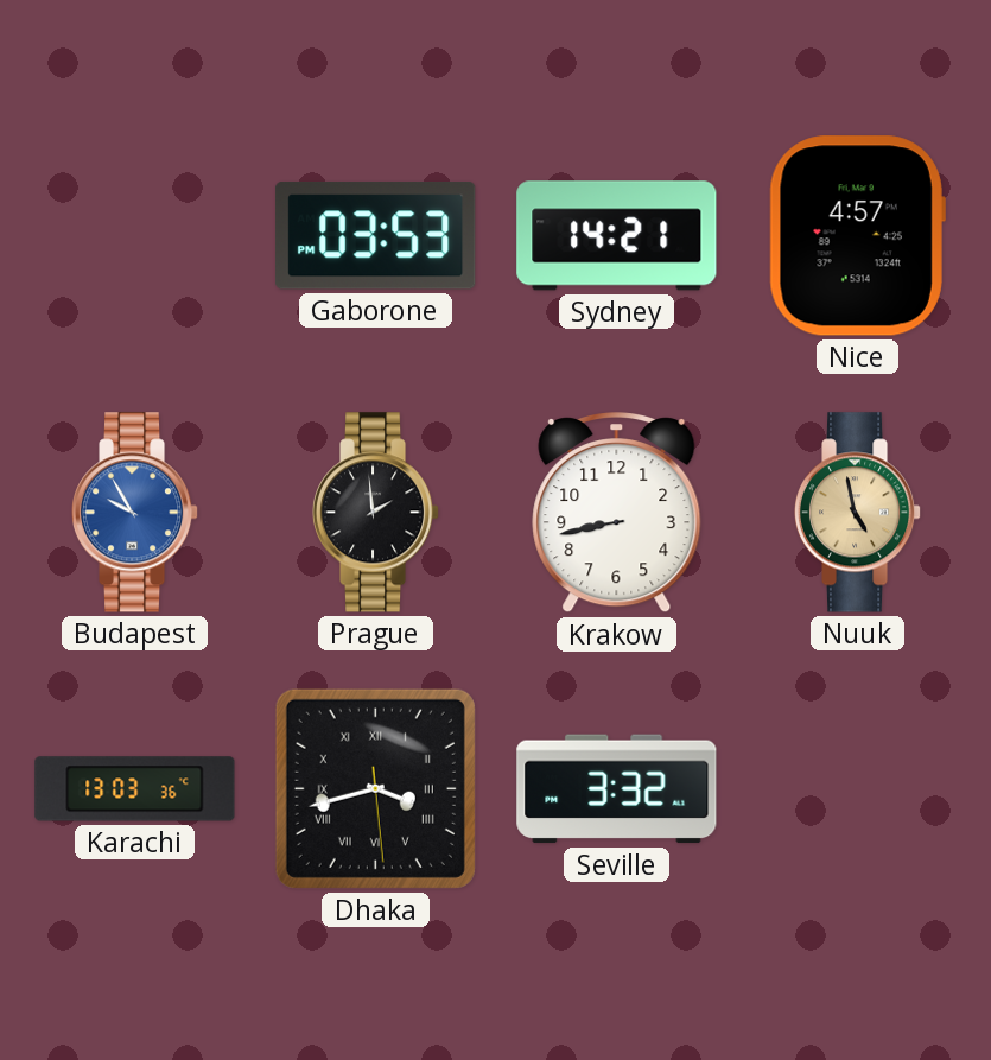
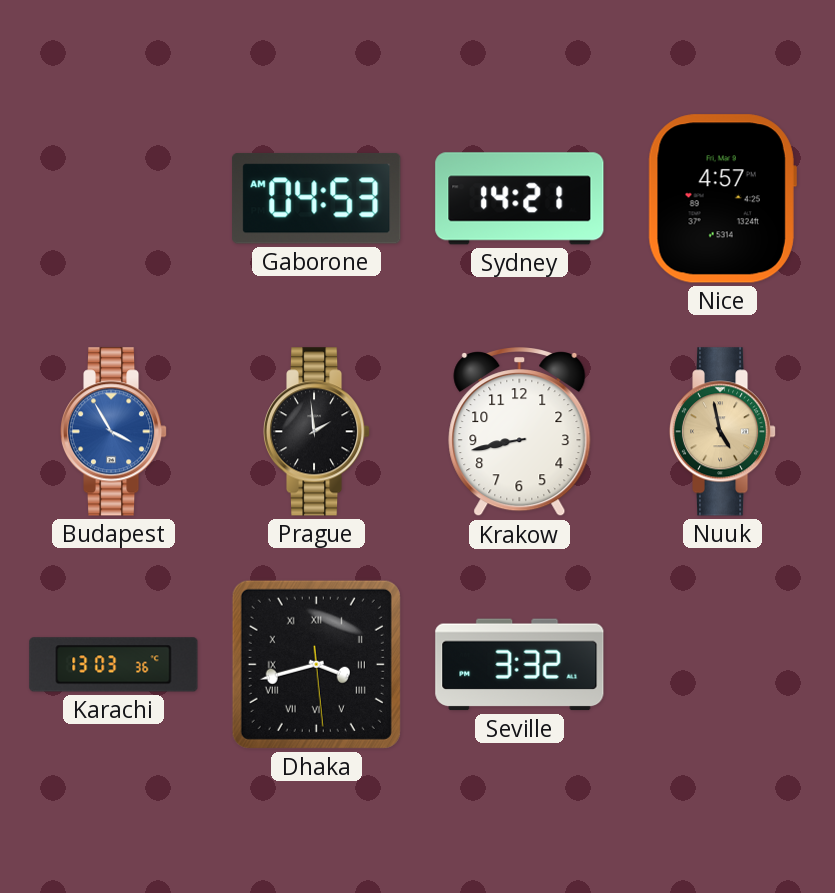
Gaborone: 03:53 -> 04:53
Budapest: 9:55 -> 3:55
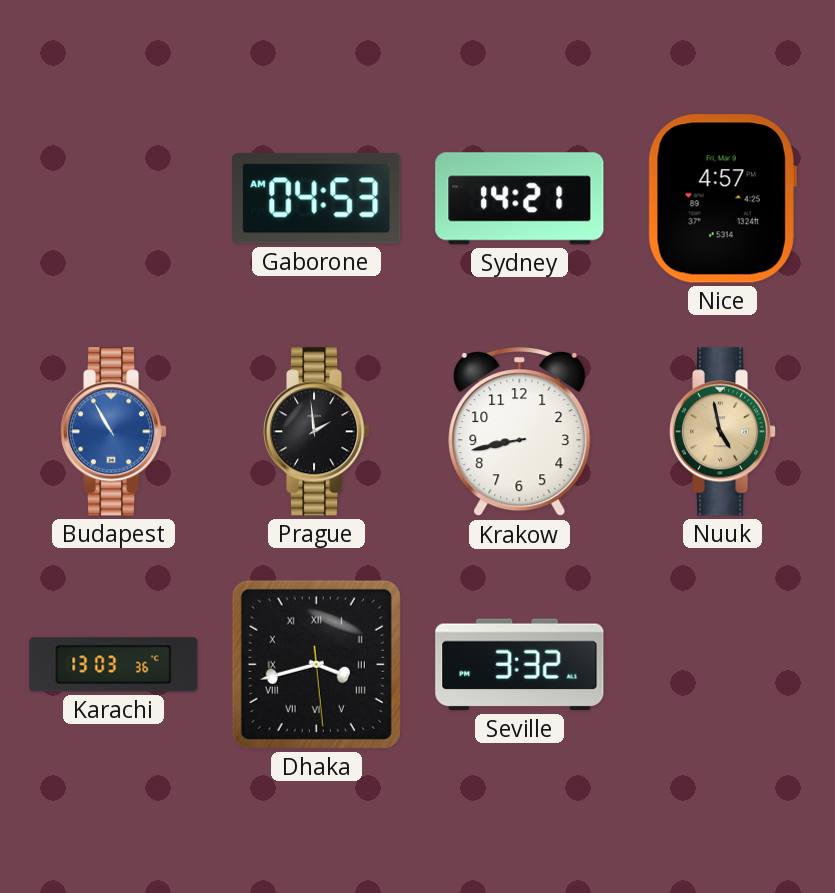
Budapest: 3:55 -> 10:55
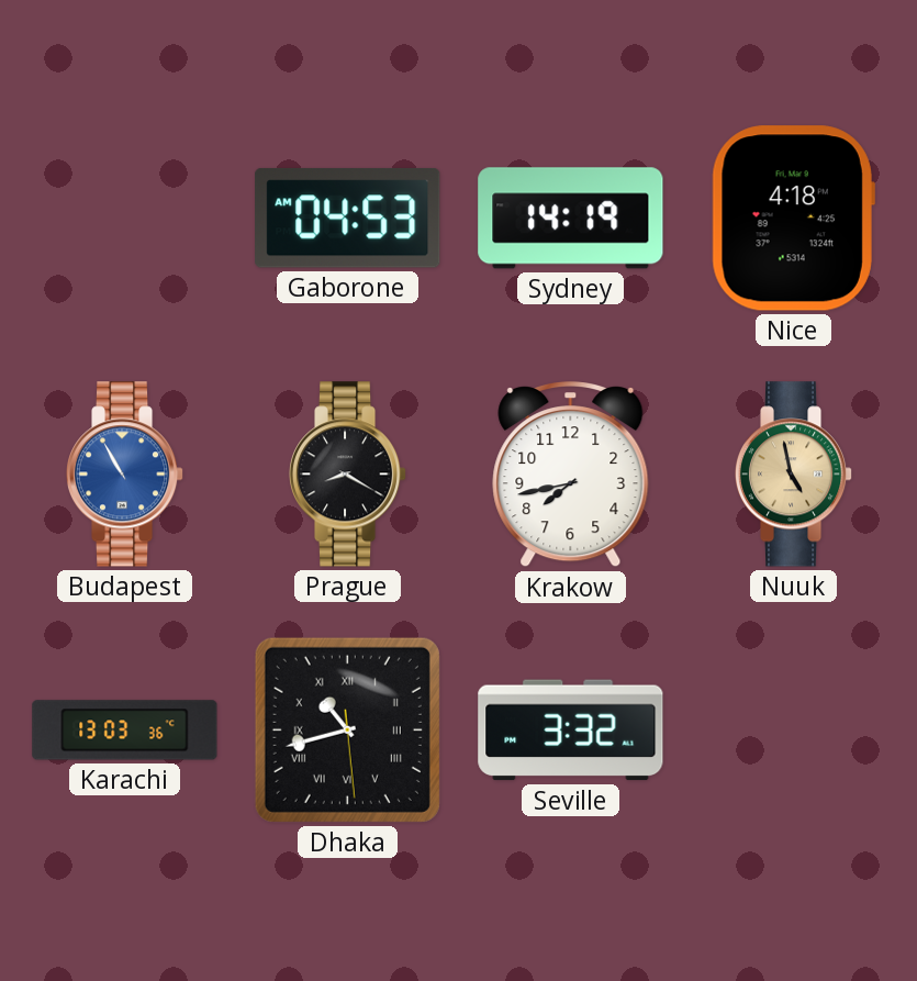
Sydney: 14:21 -> 14:19
Nice: 4:57 -> 4:18
Prague: 1:59 -> 8:20
Krakow: 8:43 -> 7:43
Dhaka: 3:42 -> 10:42
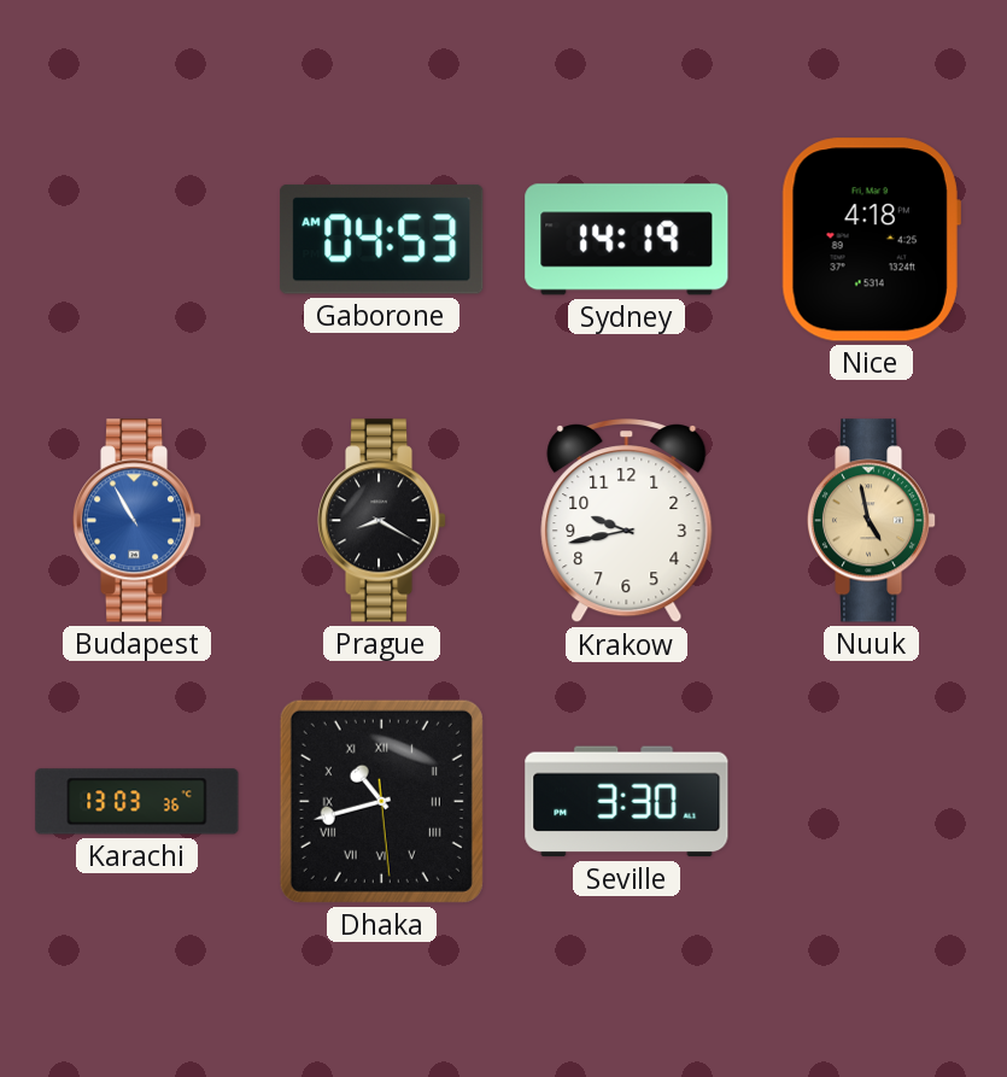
Krakow: 7:43 -> 9:43
Seville: 3:32 -> 3:30
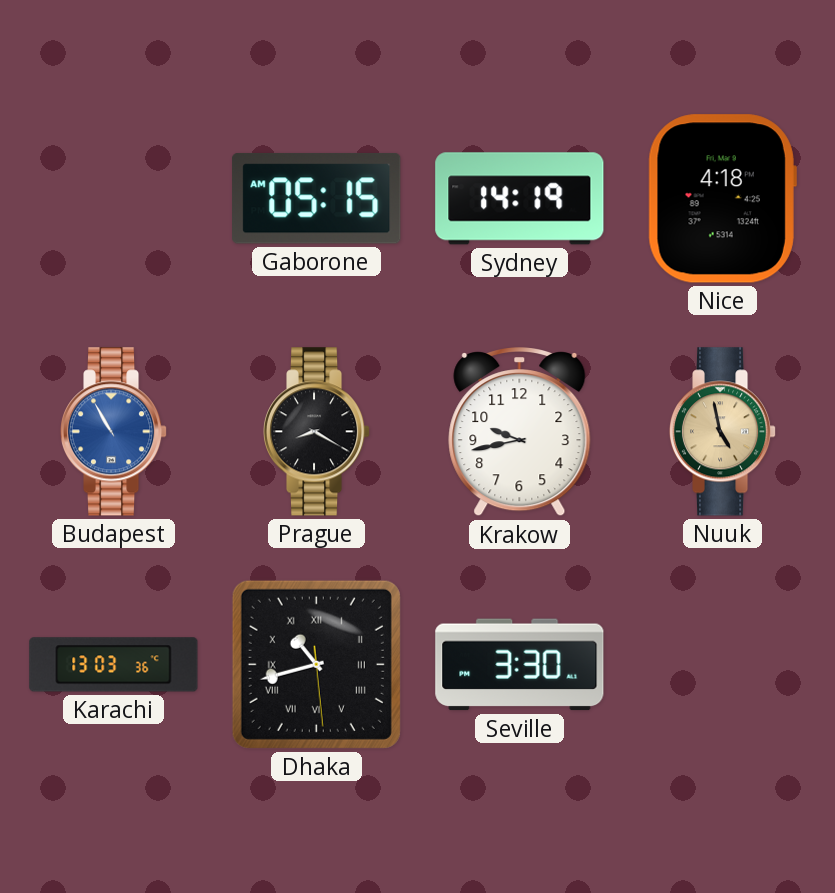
Gaborone: 04:53 -> 05:15
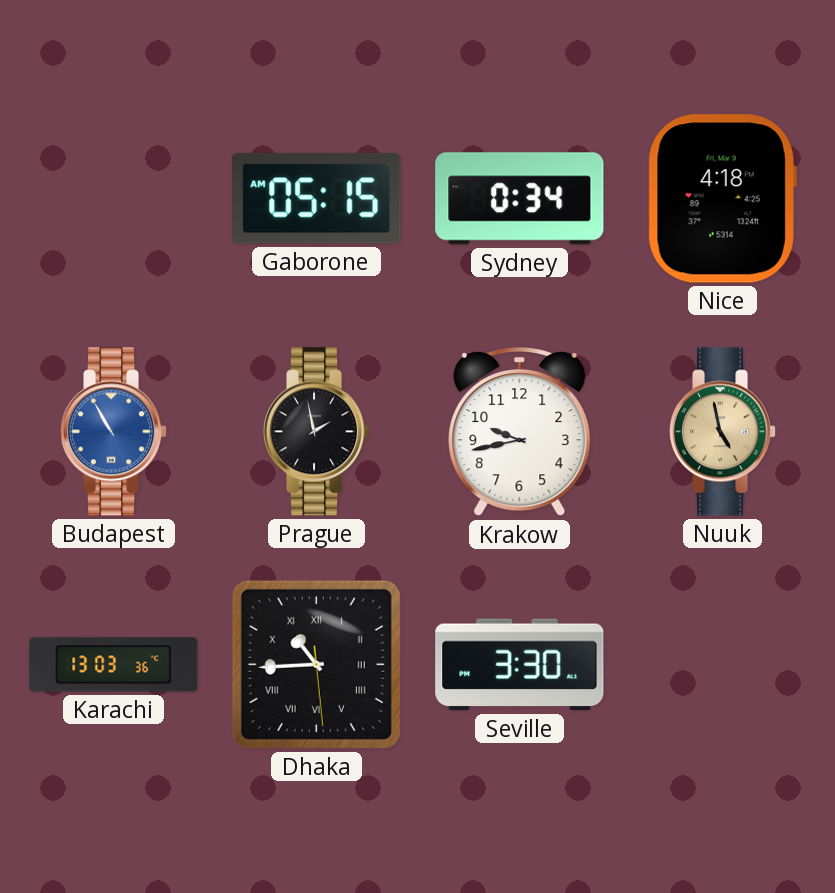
Sydney: 14:19 -> 0:34
Prague: 8:20 -> 1:58
Dhaka: 10:42 -> 10:44
